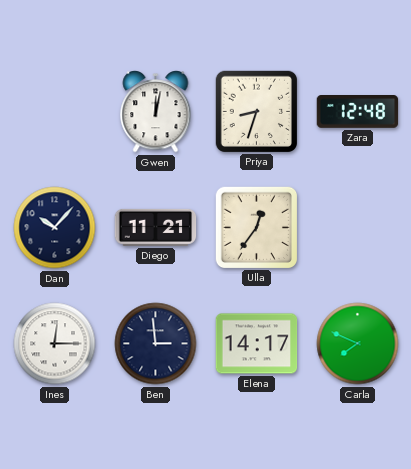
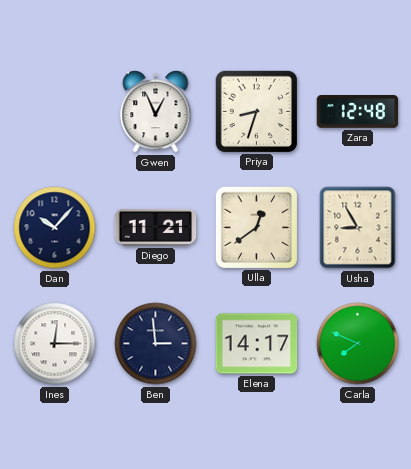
Gwen: 12:02 -> 12:56
Ulla: 12:36 -> 12:39
Usha: none -> 8:55
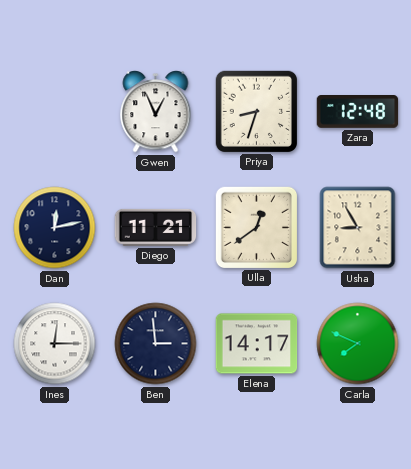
Dan: 10:07 -> 12:13
